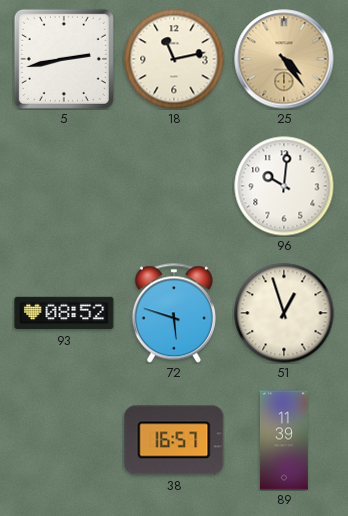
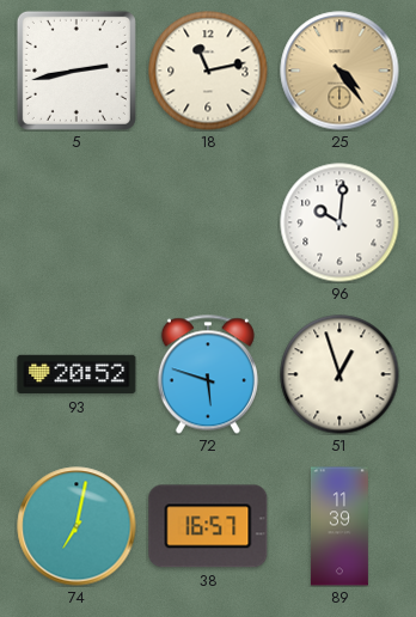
93: 08:52 -> 20:52
74: none -> 7:02
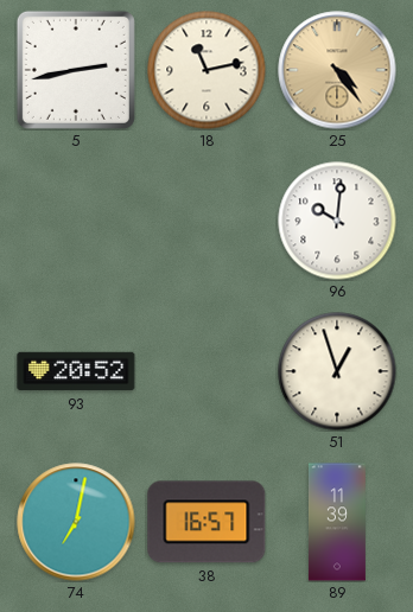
72: 5:48 -> none
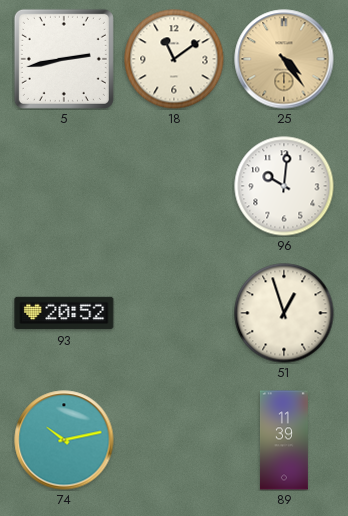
18: 11:13 -> 11:09
74: 7:02 -> 10:13
38: 16:57 -> none
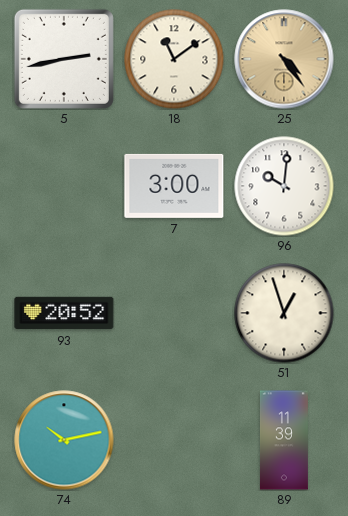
7: none -> 3:00
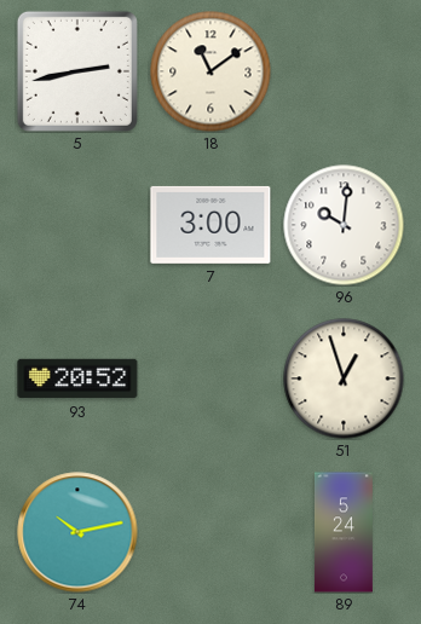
25: 4:24 -> none
89: 11:39 -> 5:24
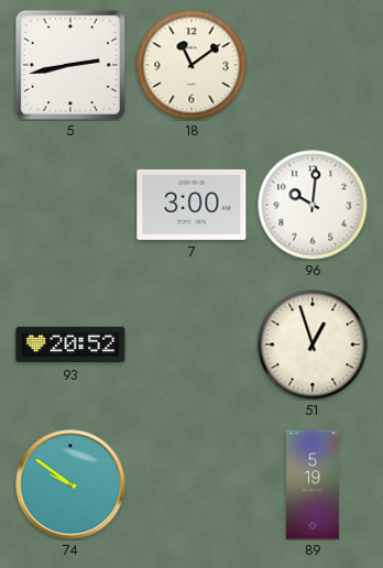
74: 10:13 -> 9:51
89: 5:24 -> 5:19
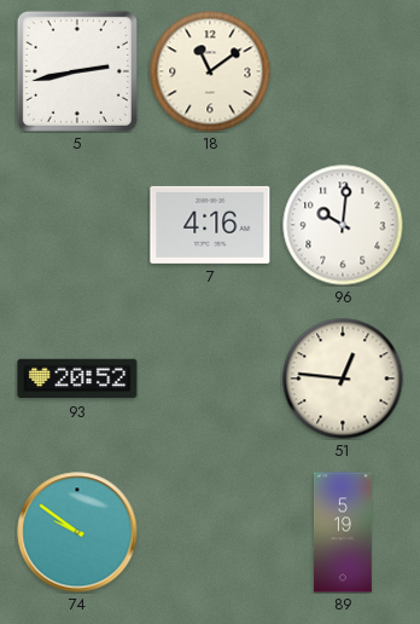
7: 3:00 -> 4:16
51: 12:57 -> 12:46
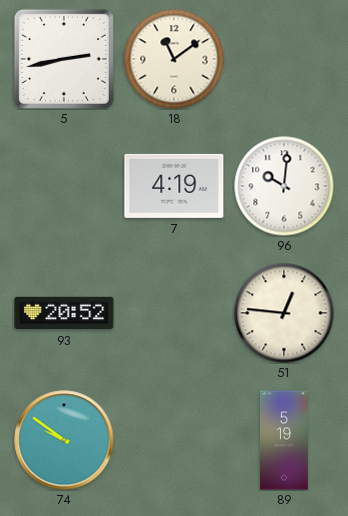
7: 4:16 -> 4:19
